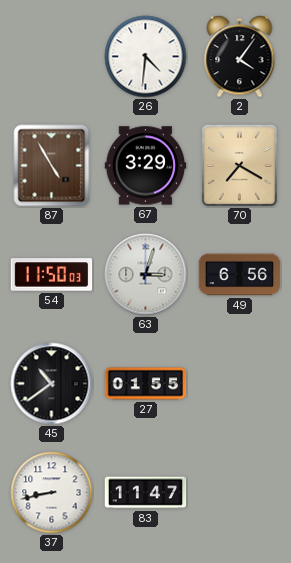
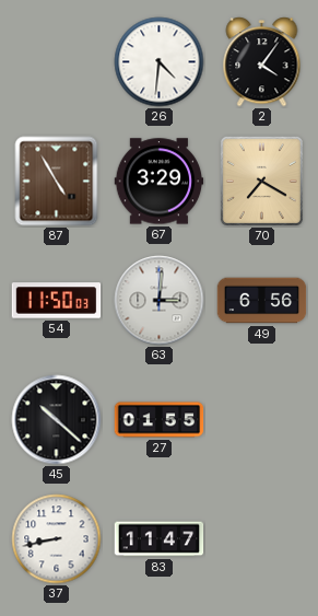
63: 3:03 -> 3:01
45: 10:39 -> 10:22
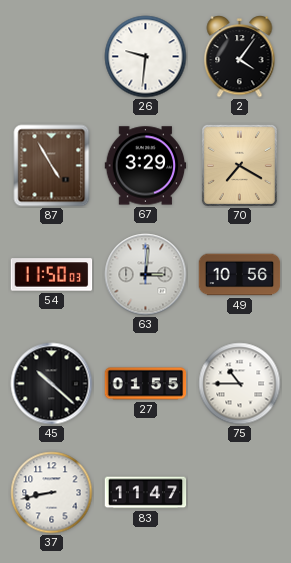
26: 4:31 -> 9:31
49: 6:56 -> 10:56
75: none -> 10:45
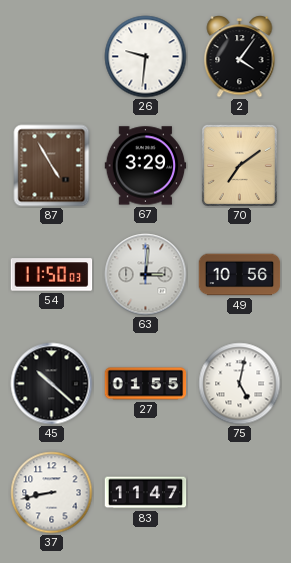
70: 7:20 -> 7:09
75: 10:45 -> 5:02
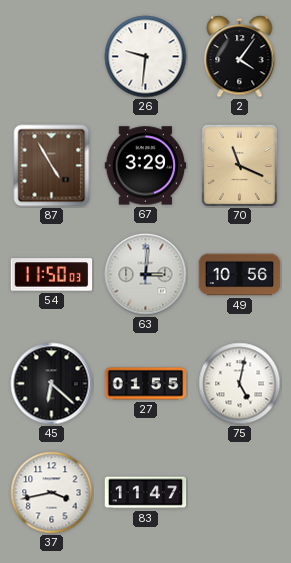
70: 7:09 -> 11:19
45: 10:22 -> 6:22
37: 8:43 -> 3:43
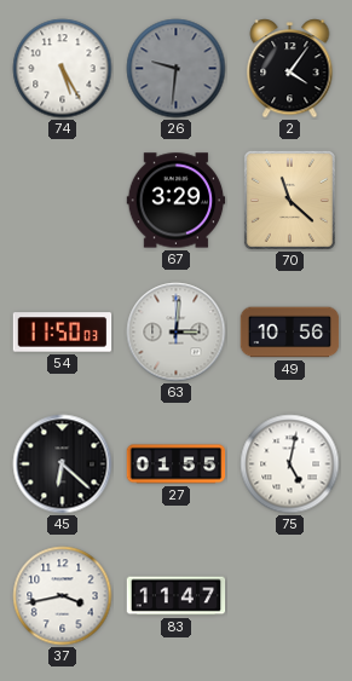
74: none -> 5:25
26 dial: white -> grey
87: 4:55 -> none
70: 11:19 -> 11:22
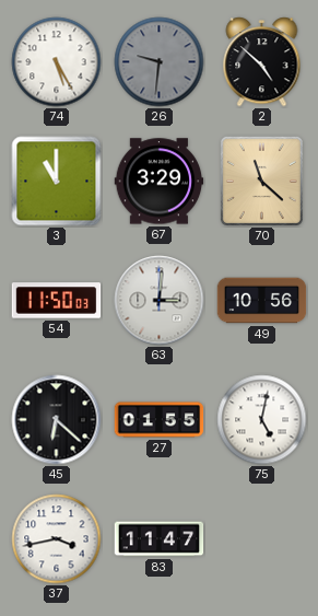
2: 4:06 -> 4:52
3: none -> 11:00
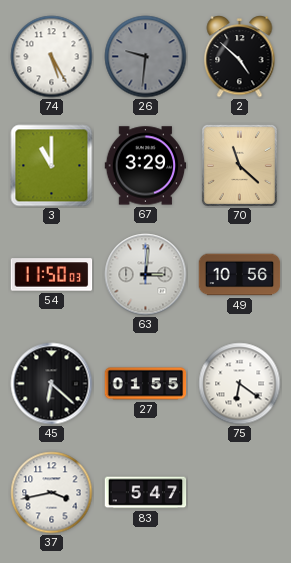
75: 5:02 -> 6:21
83: 11:47 -> 5:47
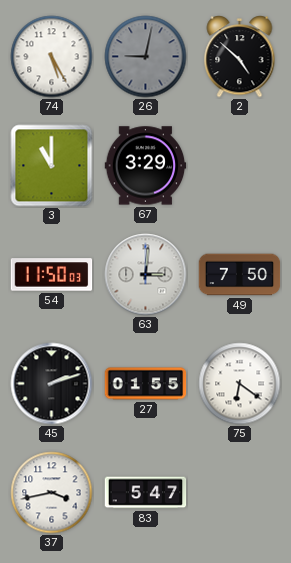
26: 9:31 -> 9:02
70: 11:22 -> none
49: 10:56 -> 7:50
45: 6:22 -> 2:12
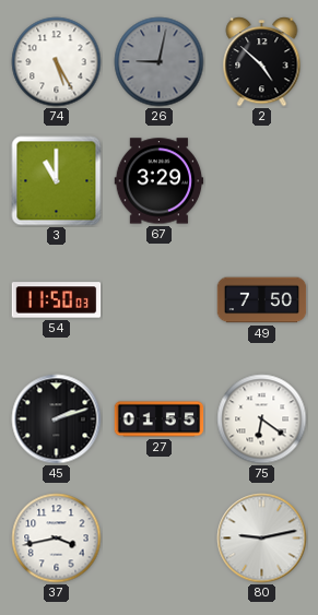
63: 3:01 -> none
83: 5:47 -> none
80: none -> 9:13
